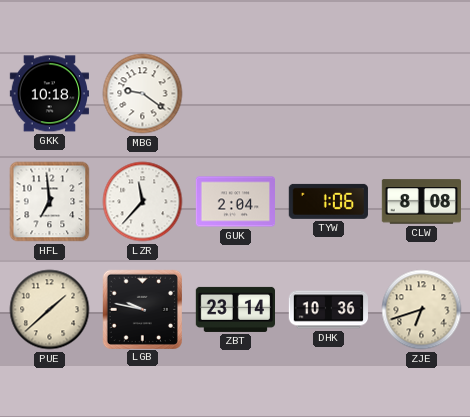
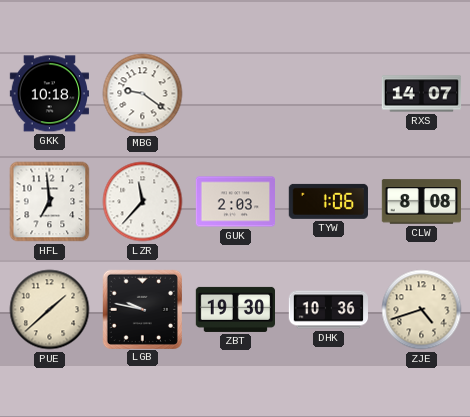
RXS: none -> 14:07
GUK: 2:04 -> 2:03
ZBT: 23:14 -> 19:30
ZJE: 6:42 -> 4:42
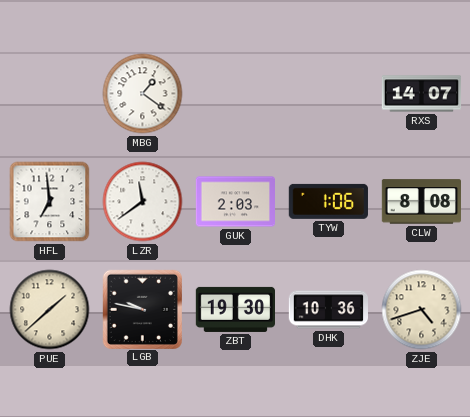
GKK: 10:18 -> none
MBG: 9:21 -> 1:21
LZR: 11:37 -> 11:39
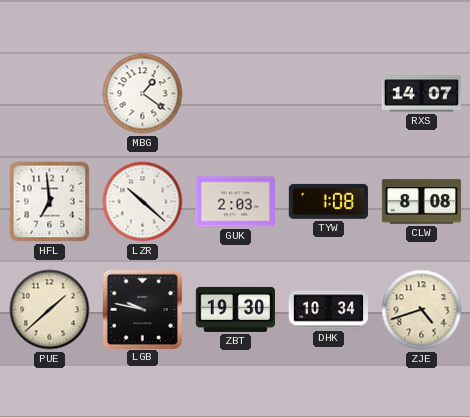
LZR: 11:39 -> 10:22
TYW: 1:06 -> 1:08
DHK: 10:36 -> 10:34
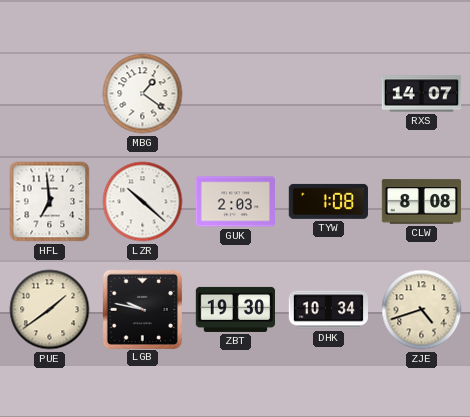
PUE: 1:38 -> 1:39
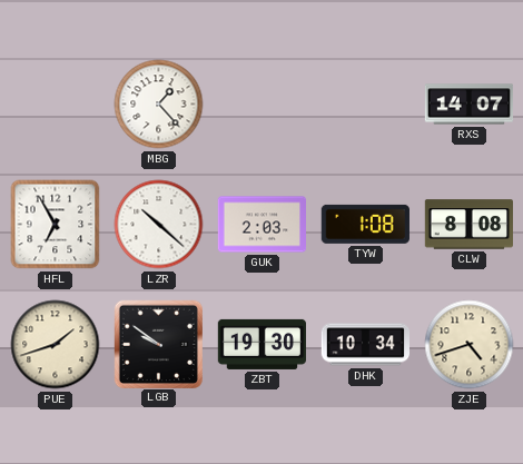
MBG: 1:21 -> 1:23
HFL: 6:59 -> 6:55
PUE: 1:39 -> 1:42
LGB: 9:47 -> 9:51
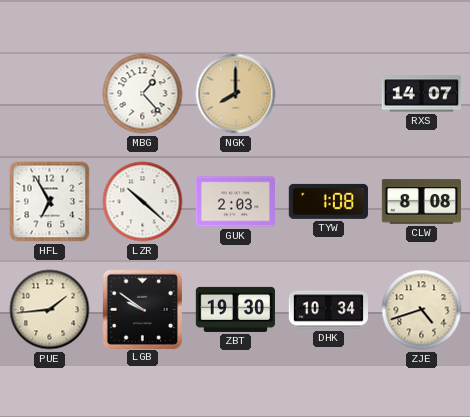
NGK: none -> 8:00
PUE: 1:42 -> 1:44
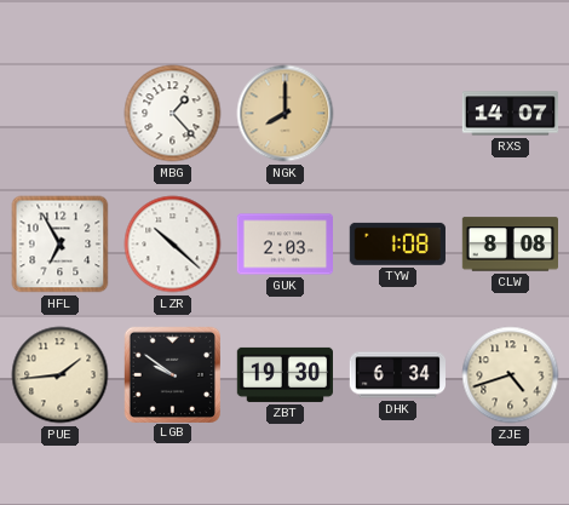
DHK: 10:34 -> 6:34
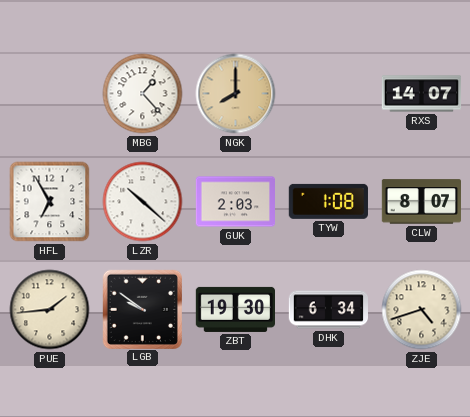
CLW: 8:08 -> 8:07
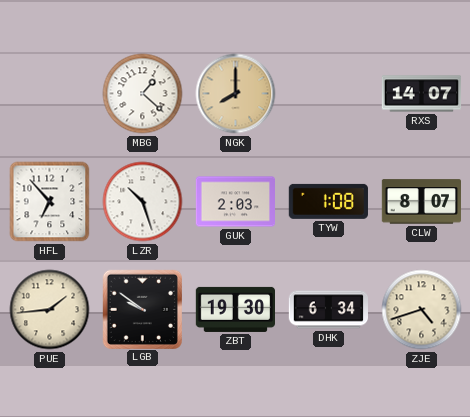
MBG: 1:23 -> 1:22
HFL: 6:55 -> 6:53
LZR: 10:22 -> 10:27
